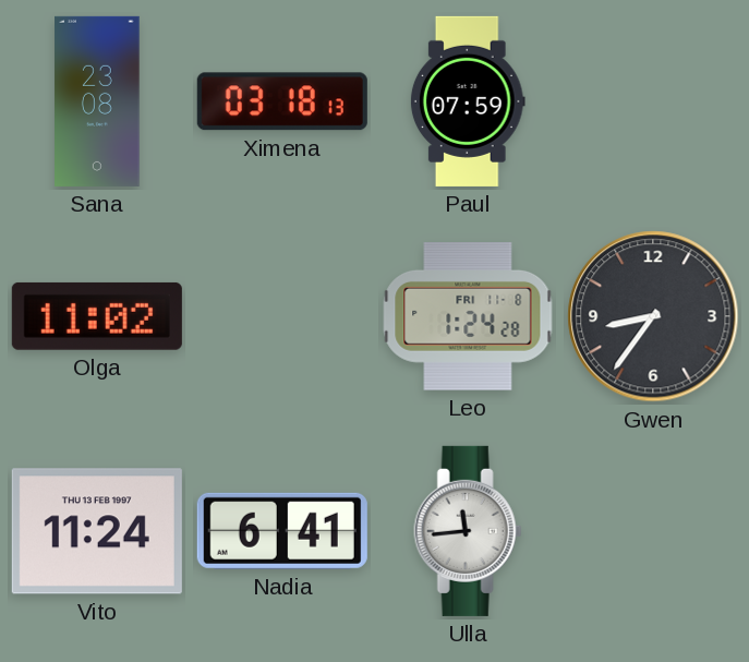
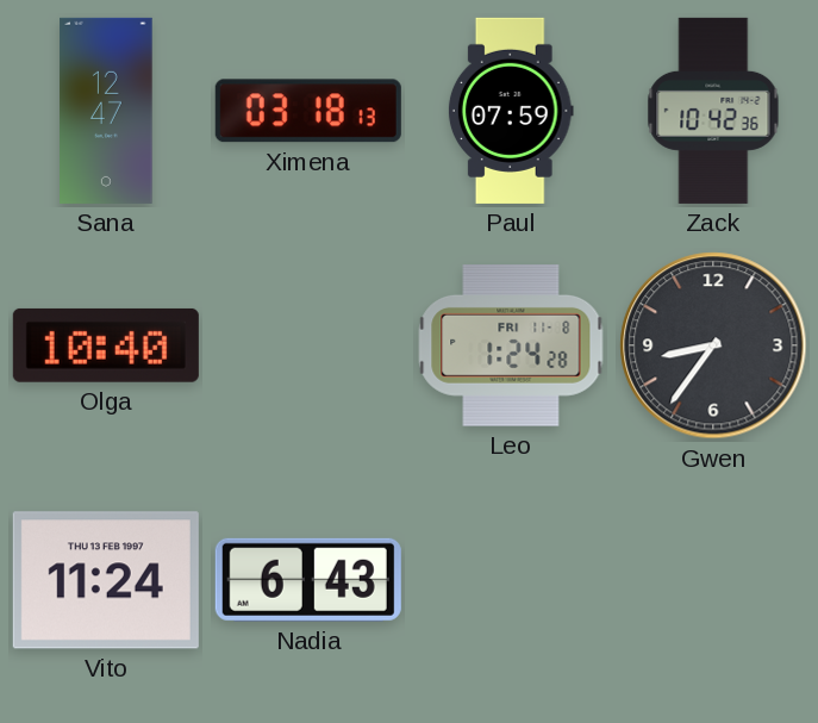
Sana: 23:08 -> 12:47
Zack: none -> 10:42
Olga: 11:02 -> 10:40
Nadia: 6:41 -> 6:43
Ulla: 11:44 -> none
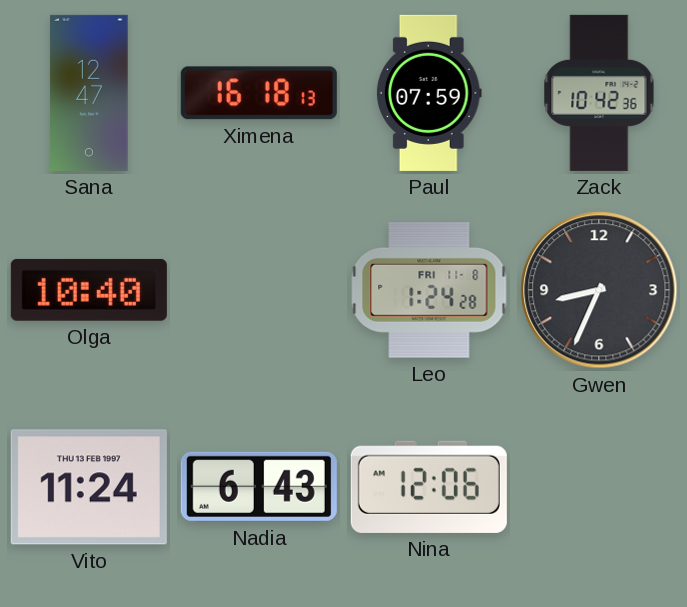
Ximena: 03:18 -> 16:18
Gwen: 8:36 -> 8:34
Nina: none -> 12:06
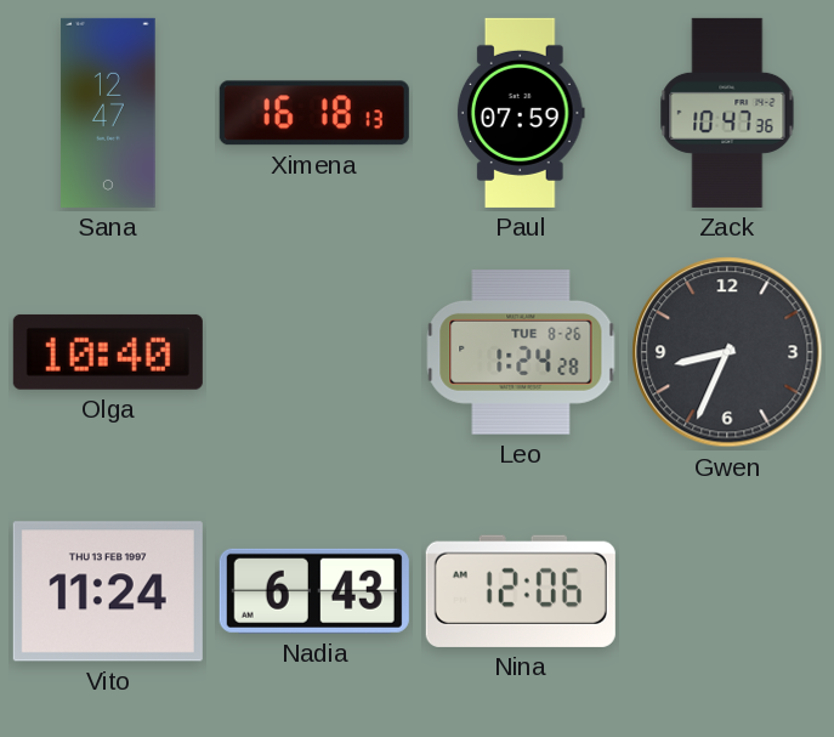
Zack: 10:42 -> 10:47
Leo date: FRI 11-8 -> TUE 8-26
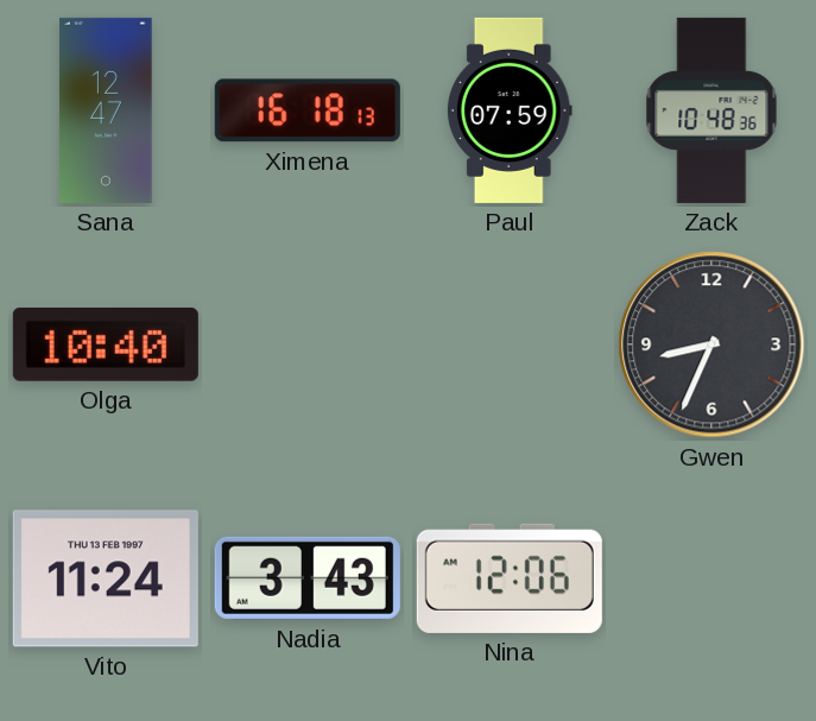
Zack: 10:47 -> 10:48
Leo: 1:24 -> none
Nadia: 6:43 -> 3:43
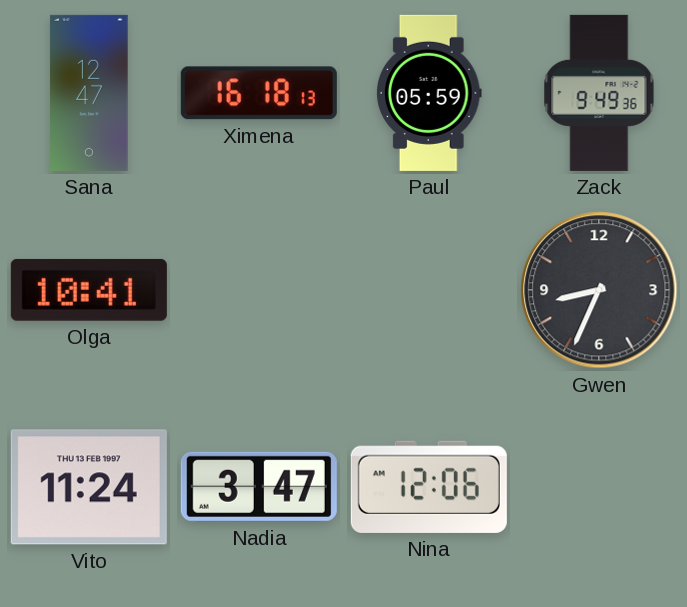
Paul: 07:59 -> 05:59
Zack: 10:48 -> 9:49
Olga: 10:40 -> 10:41
Nadia: 3:43 -> 3:47
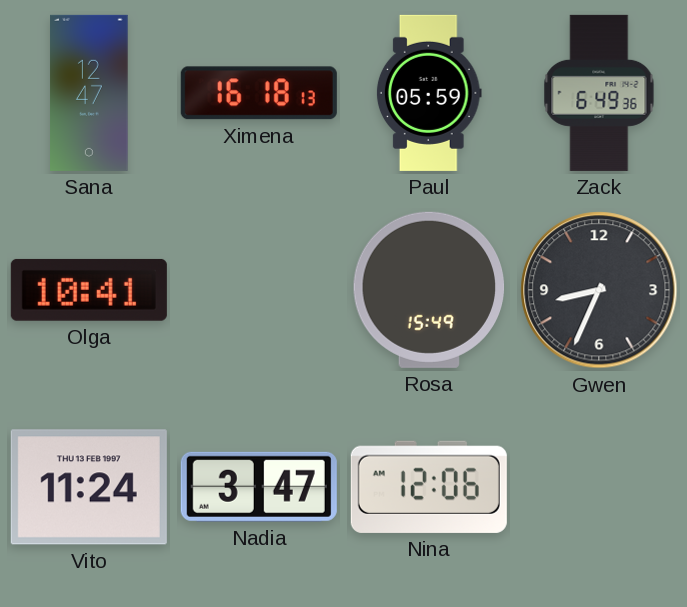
Zack: 9:49 -> 6:49
Rosa: none -> 15:49
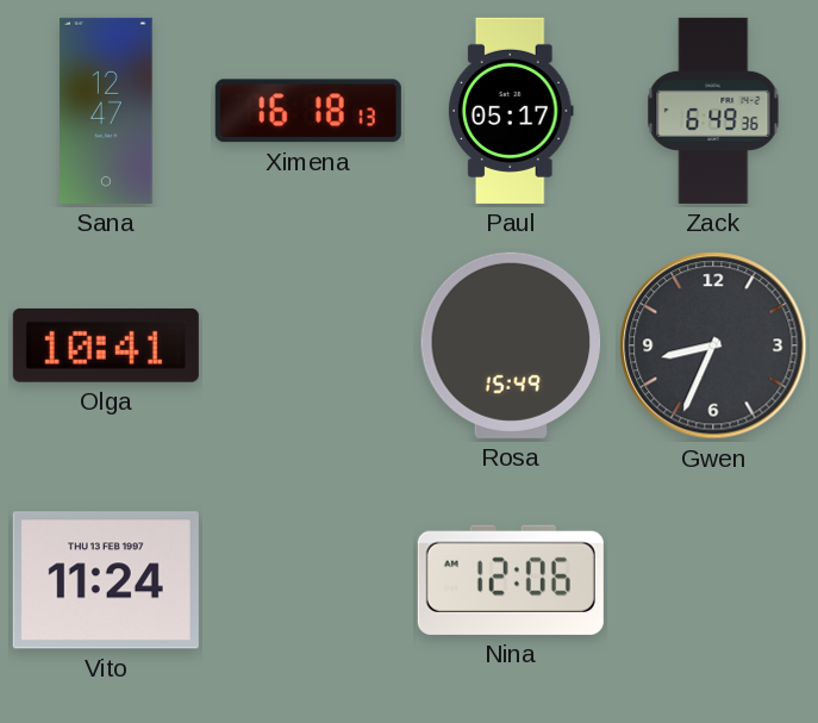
Paul: 05:59 -> 05:17
Nadia: 3:47 -> none
